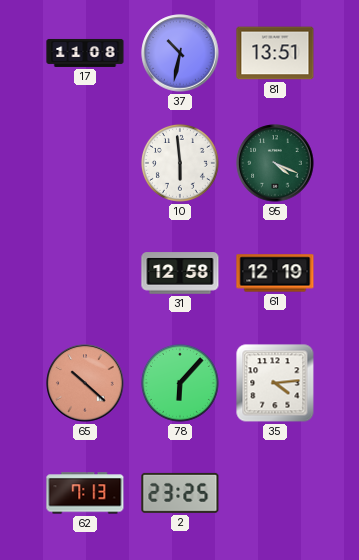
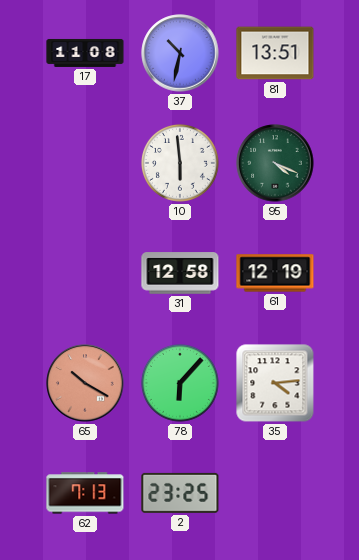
65: 10:22 -> 10:20
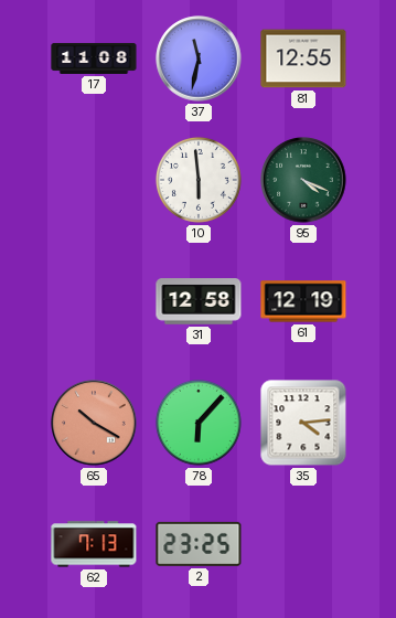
37: 10:32 -> 11:32
81: 13:51 -> 12:55
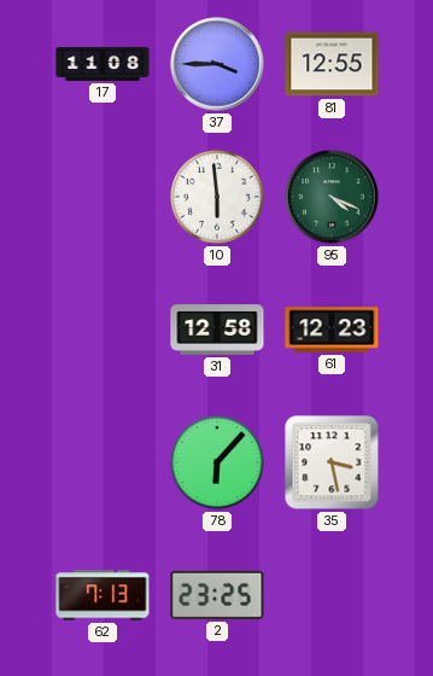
37: 11:32 -> 3:45
61: 12:19 -> 12:23
65: 10:20 -> none
35: 4:14 -> 3:28
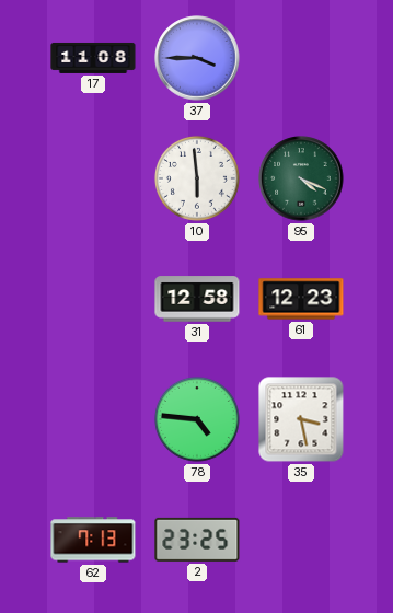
81: 12:55 -> none
78: 6:07 -> 4:46
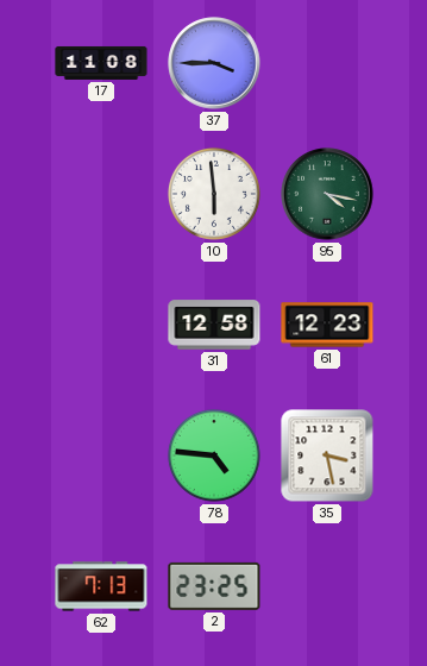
95: 4:19 -> 4:17
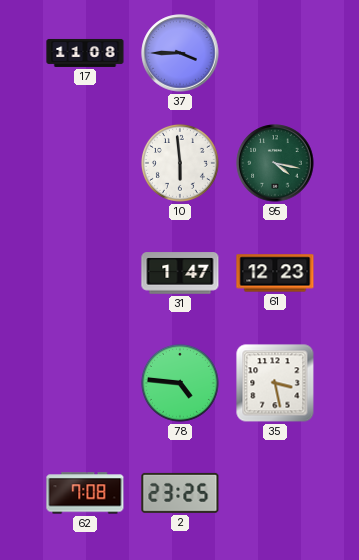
31: 12:58 -> 1:47
62: 7:13 -> 7:08
